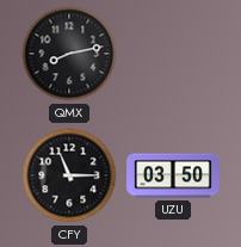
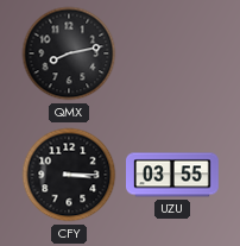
CFY: 11:15 -> 3:15
UZU: 03:50 -> 03:55
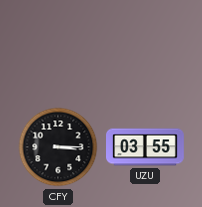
QMX: 8:13 -> none
